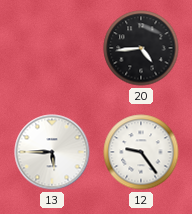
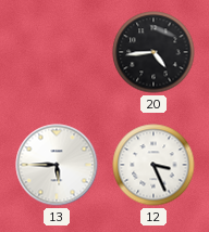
12: 9:24 -> 3:26
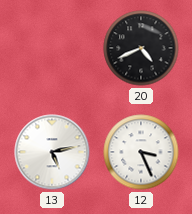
20: 4:44 -> 4:41
13: 5:45 -> 5:13
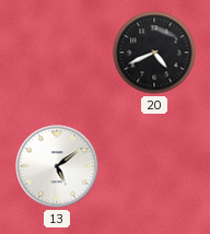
13: 5:13 -> 5:09
12: 3:26 -> none
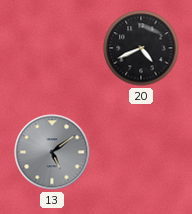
13 dial: white -> grey
